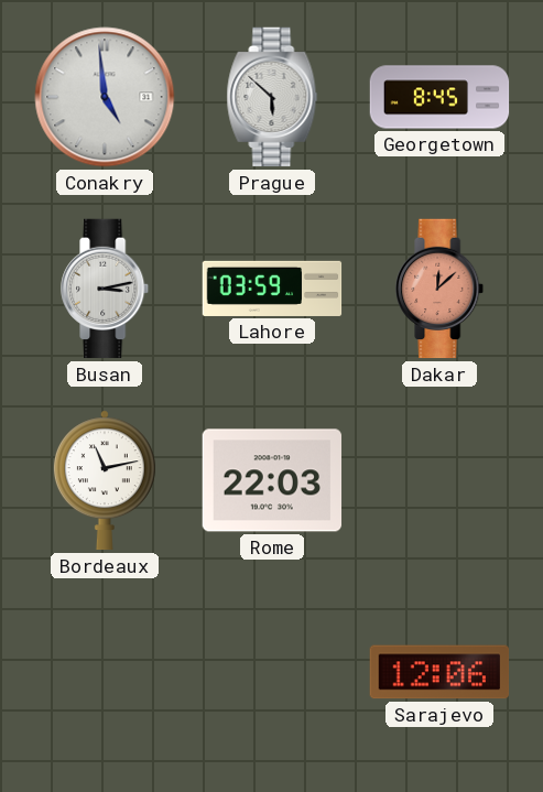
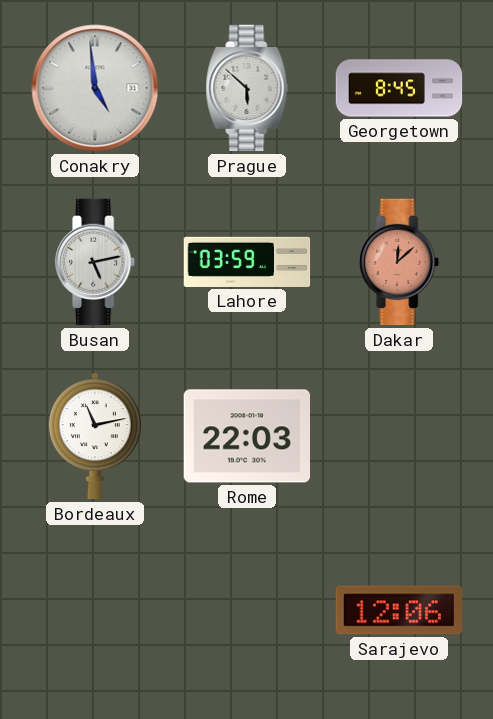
Busan: 3:13 -> 5:13
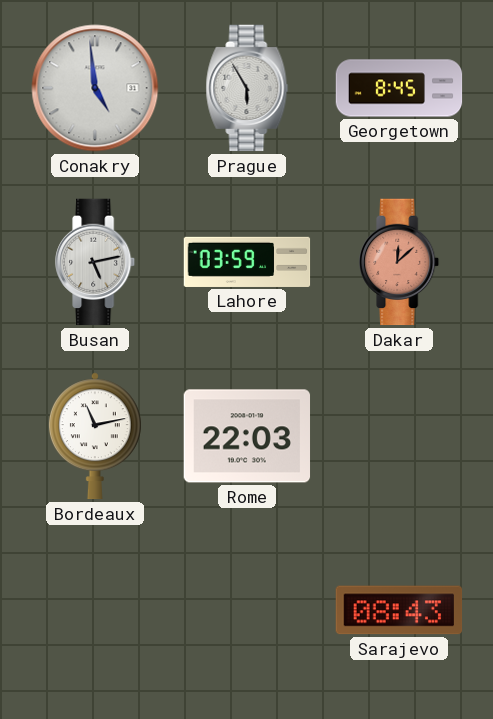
Prague: 5:52 -> 5:55
Sarajevo: 12:06 -> 08:43
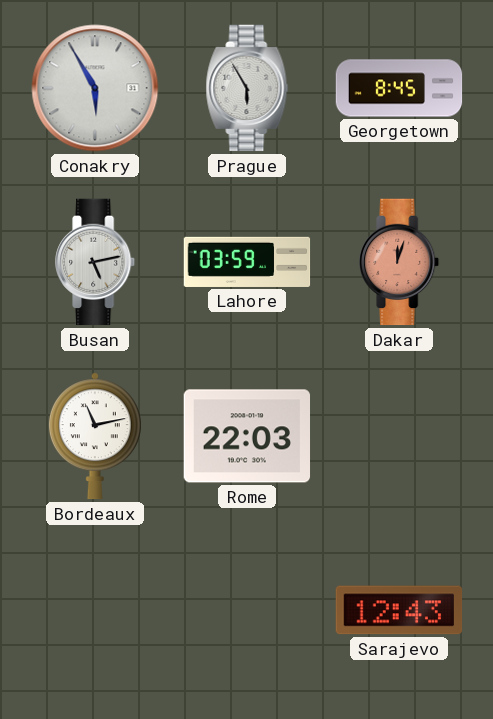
Conakry: 4:59 -> 5:55
Dakar: 12:08 -> 12:03
Sarajevo: 08:43 -> 12:43
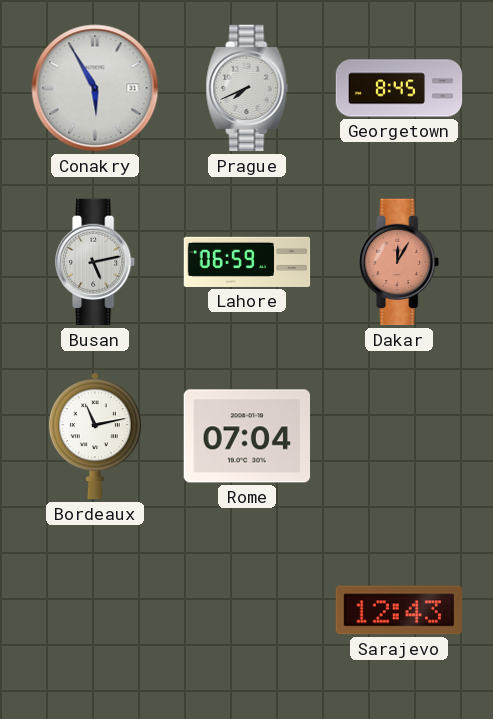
Prague: 5:55 -> 7:41
Lahore: 03:59 -> 06:59
Dakar: 12:03 -> 12:05
Rome: 22:03 -> 07:04
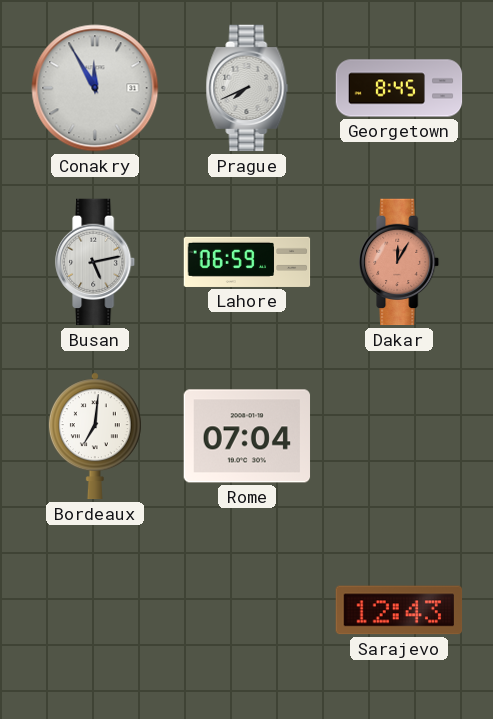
Conakry: 5:55 -> 11:55
Bordeaux: 11:13 -> 7:01
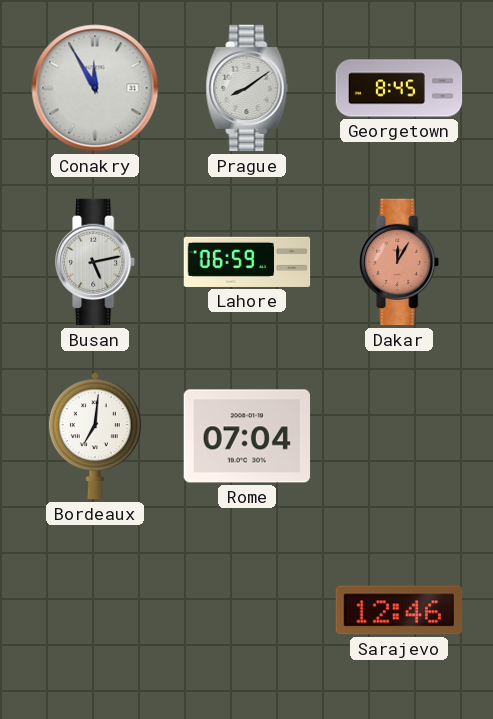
Prague: 7:41 -> 8:09
Sarajevo: 12:43 -> 12:46
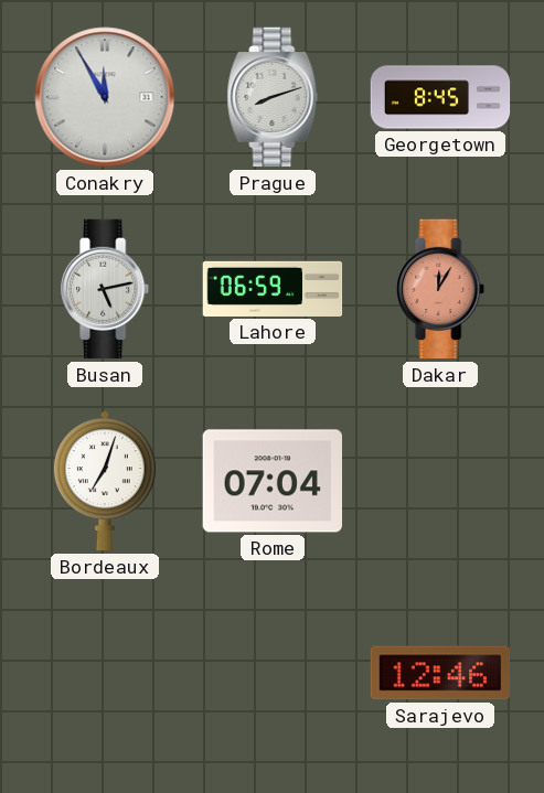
Prague: 8:09 -> 8:12
Bordeaux: 7:01 -> 7:03
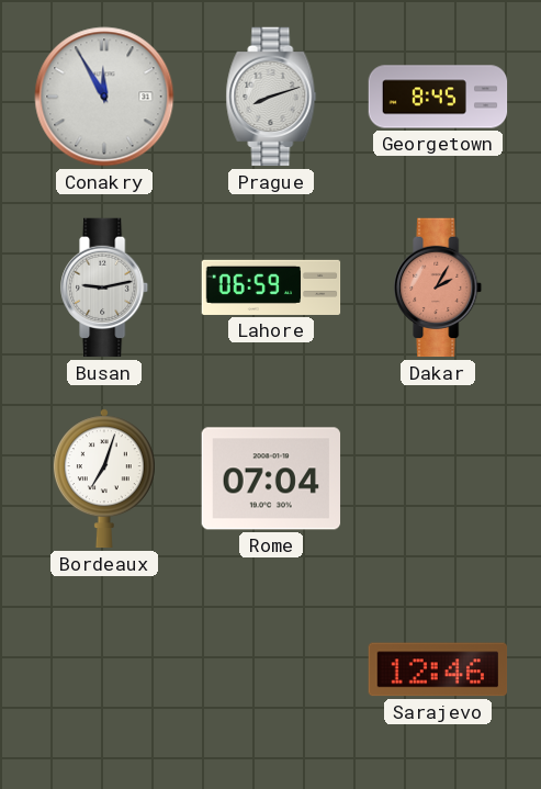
Busan: 5:13 -> 9:13
Dakar: 12:05 -> 2:05
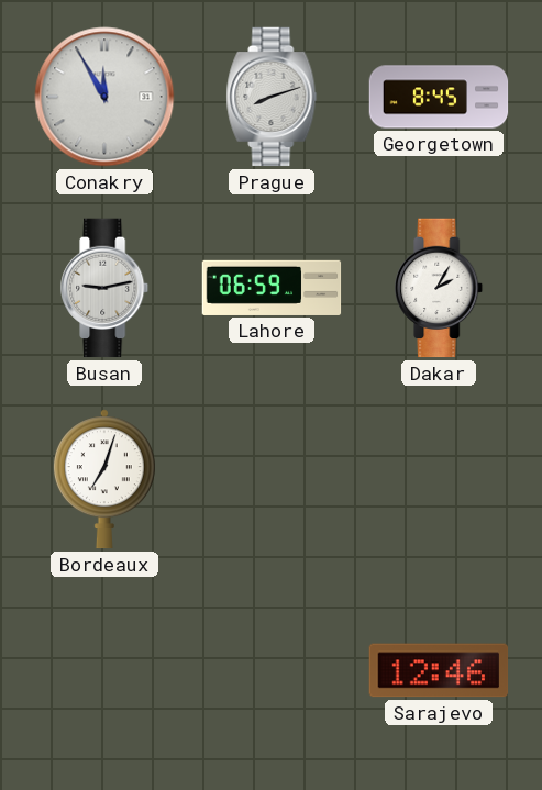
Dakar dial: salmon -> white
Rome: 07:04 -> none
